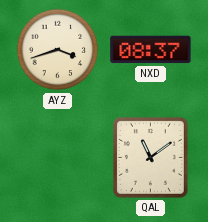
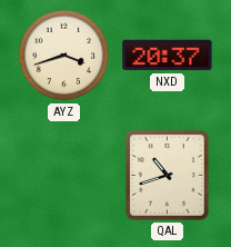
NXD: 08:37 -> 20:37
QAL: 11:09 -> 10:42
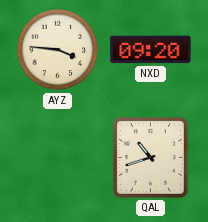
AYZ: 3:42 -> 3:46
NXD: 20:37 -> 09:20
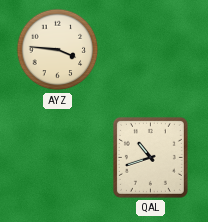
NXD: 09:20 -> none
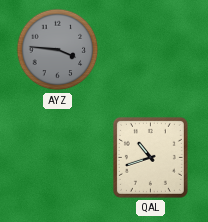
AYZ dial: cream -> grey
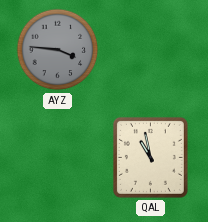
QAL: 10:42 -> 10:58
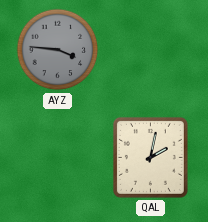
QAL: 10:58 -> 2:02
